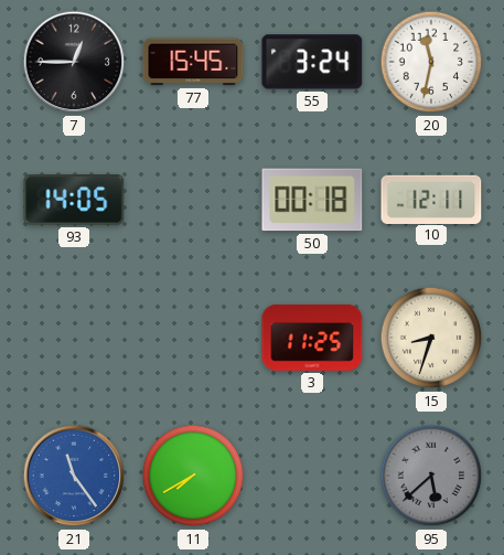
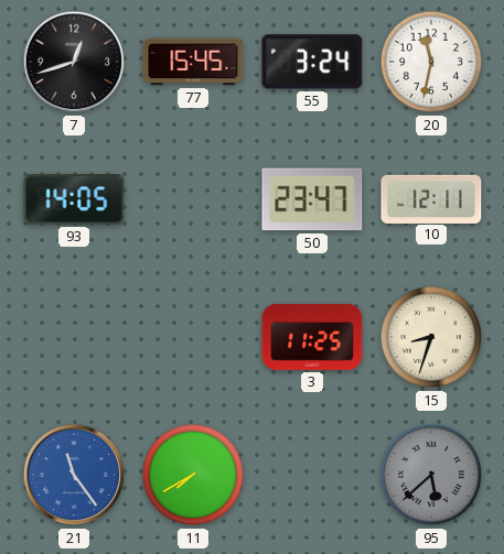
7: 12:45 -> 12:42
50: 00:18 -> 23:47
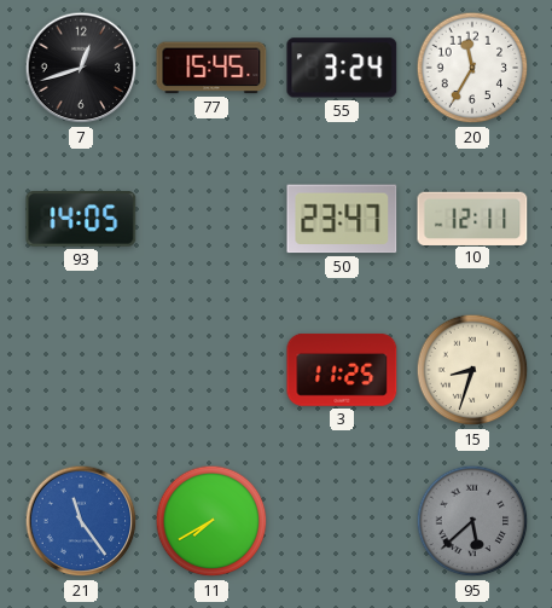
20: 11:32 -> 11:35
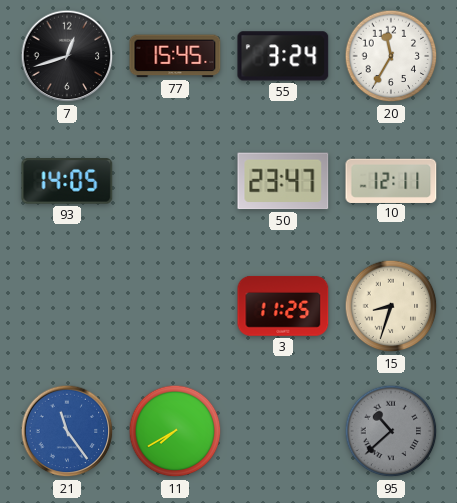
95: 5:38 -> 10:38
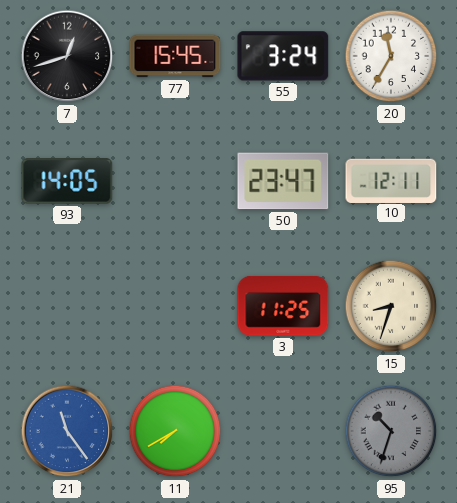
95: 10:38 -> 10:33
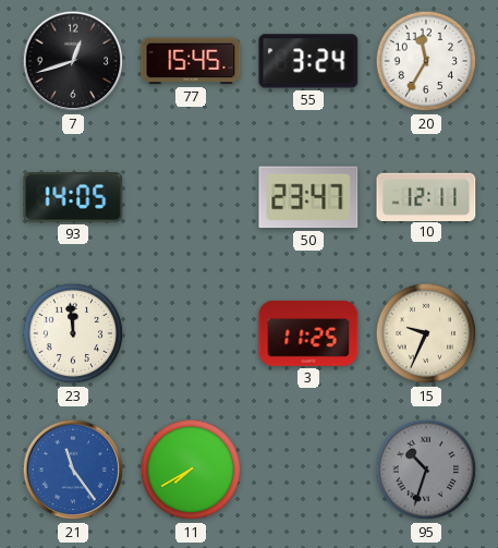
23: none -> 11:59
15: 8:33 -> 9:34
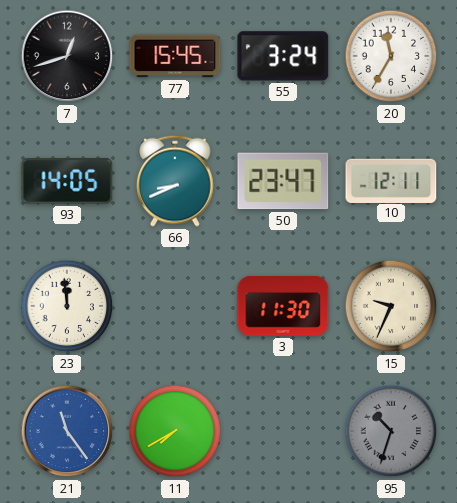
66: none -> 8:41
3: 11:25 -> 11:30
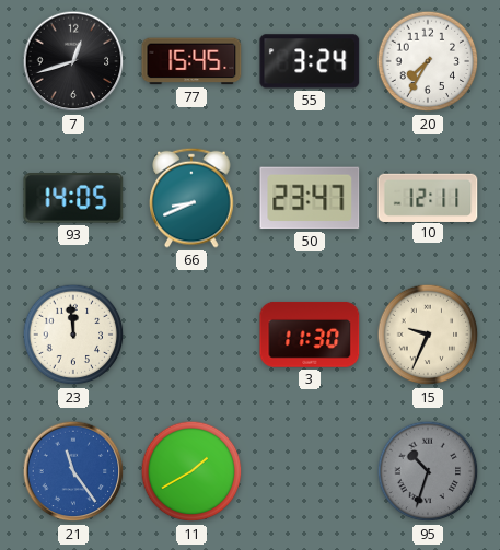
20: 11:35 -> 7:35
11: 7:40 -> 1:40
